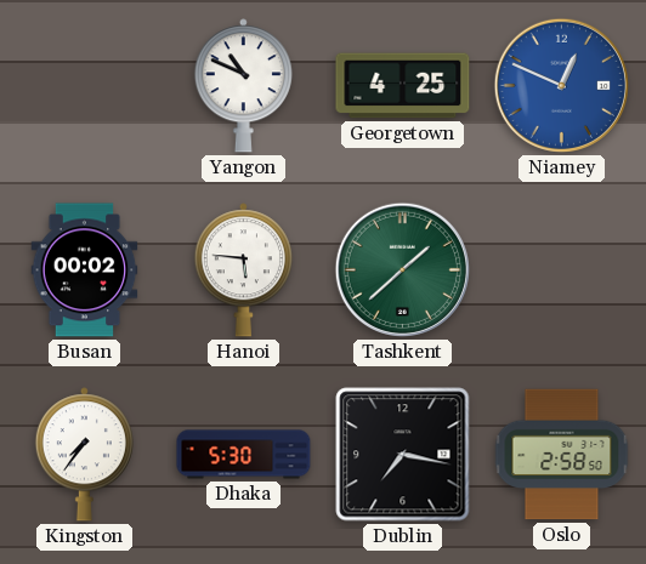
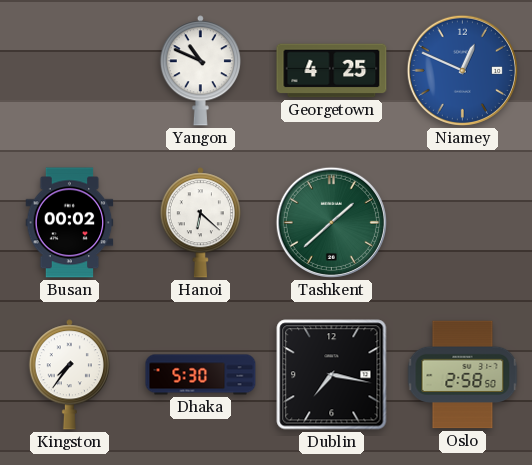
Hanoi: 5:46 -> 6:22
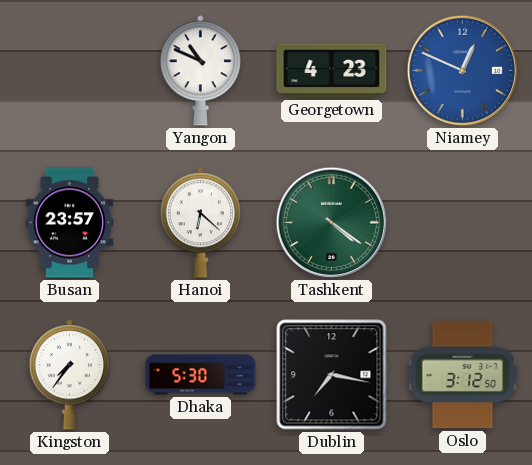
Georgetown: 4:25 -> 4:23
Busan: 00:02 -> 23:57
Tashkent: 1:38 -> 4:21
Oslo: 2:58 -> 3:12
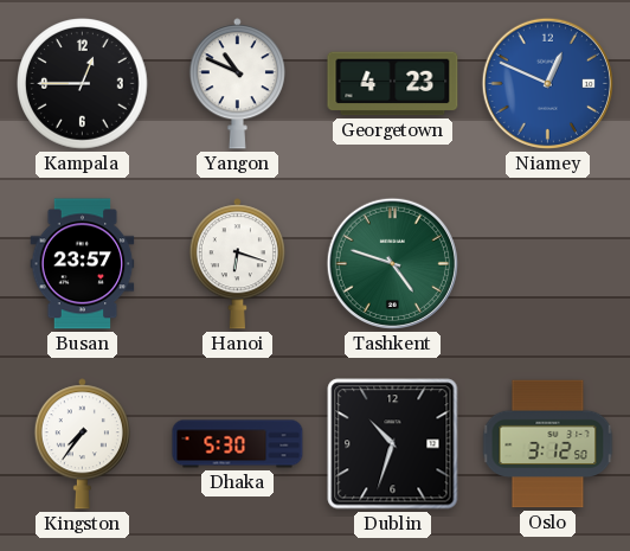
Kampala: none -> 12:45
Hanoi: 6:22 -> 6:18
Tashkent: 4:21 -> 4:48
Dublin: 7:17 -> 10:33
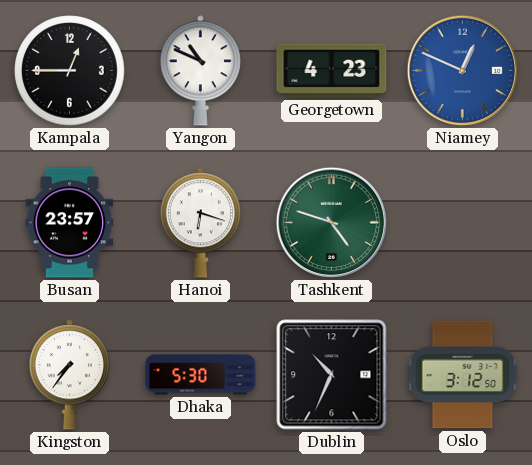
Dublin: 10:33 -> 10:34
